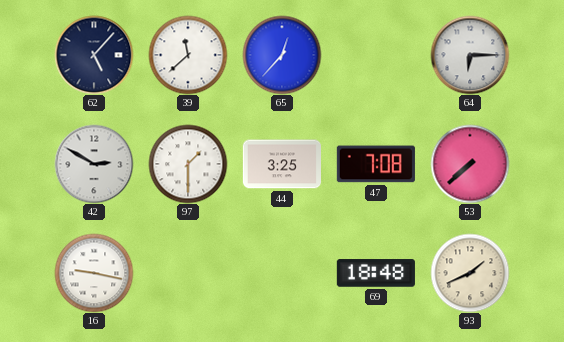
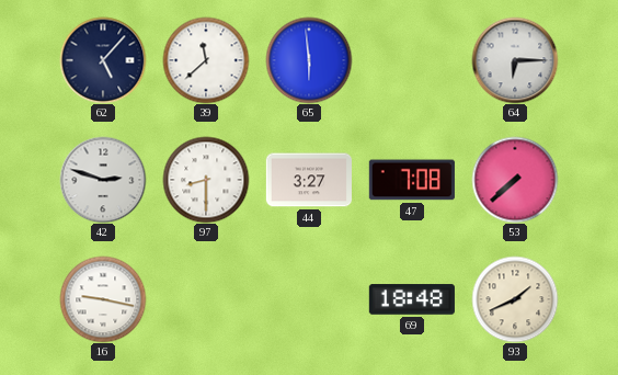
65: 12:37 -> 5:59
42: 2:50 -> 2:48
97: 1:30 -> 8:30
44: 3:25 -> 3:27
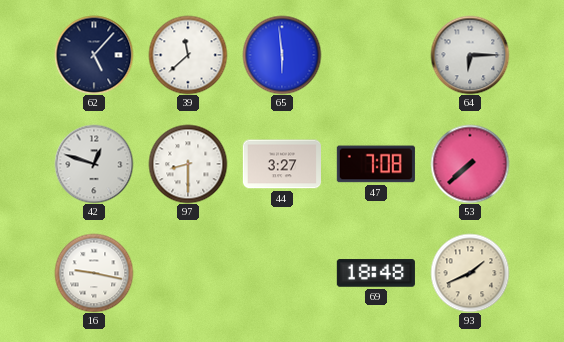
42: 2:48 -> 12:48
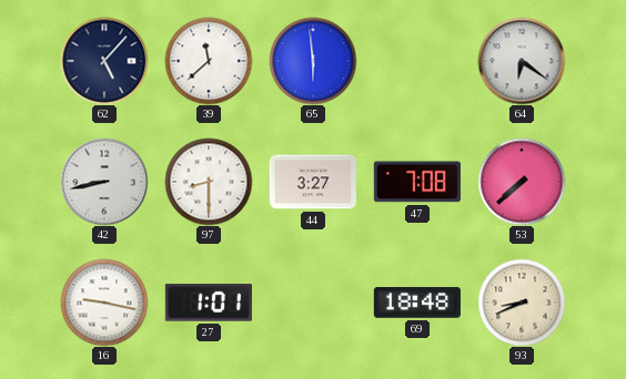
64: 6:15 -> 6:21
42: 12:48 -> 8:43
27: none -> 1:01
93: 1:41 -> 8:41
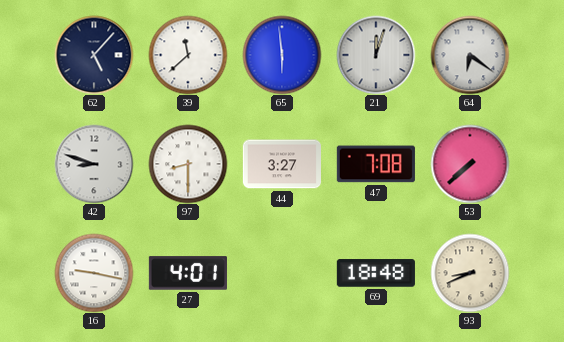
21: none -> 12:03
42: 8:43 -> 8:48
27: 1:01 -> 4:01
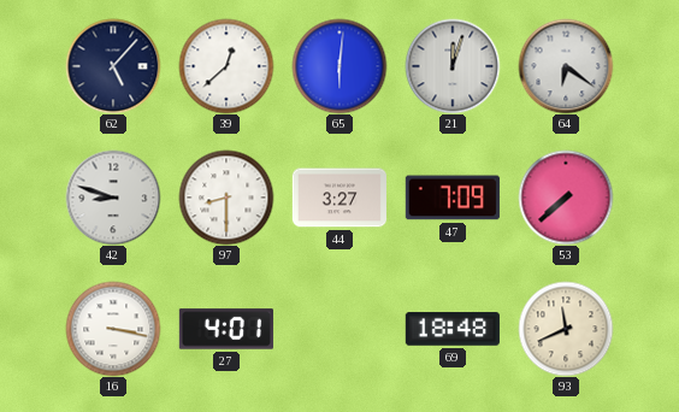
39: 11:38 -> 12:38
65: 5:59 -> 6:01
47: 7:08 -> 7:09
16: 9:17 -> 3:17
93: 8:41 -> 11:41
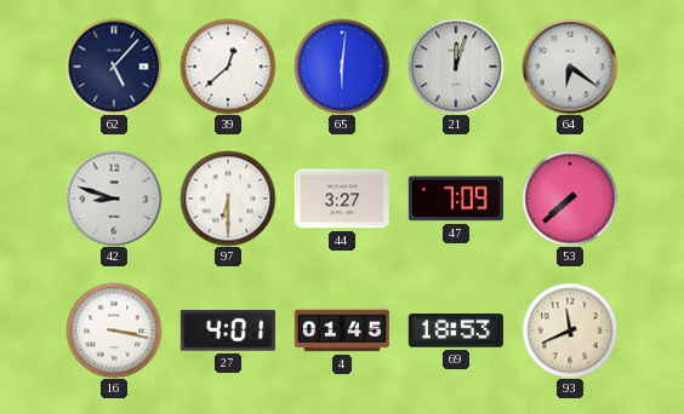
97: 8:30 -> 6:30
4: none -> 01:45
69: 18:48 -> 18:53
